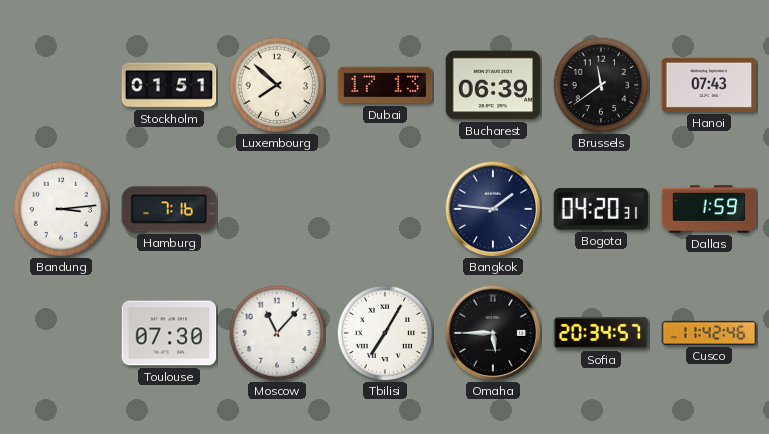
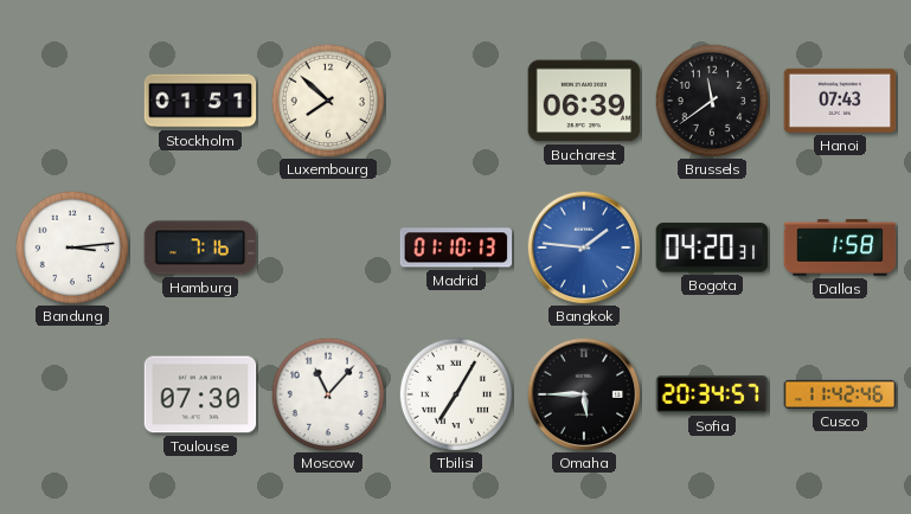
Dubai: 17:13 -> none
Madrid: none -> 01:10
Bangkok dial: navy -> blue
Dallas: 1:59 -> 1:58
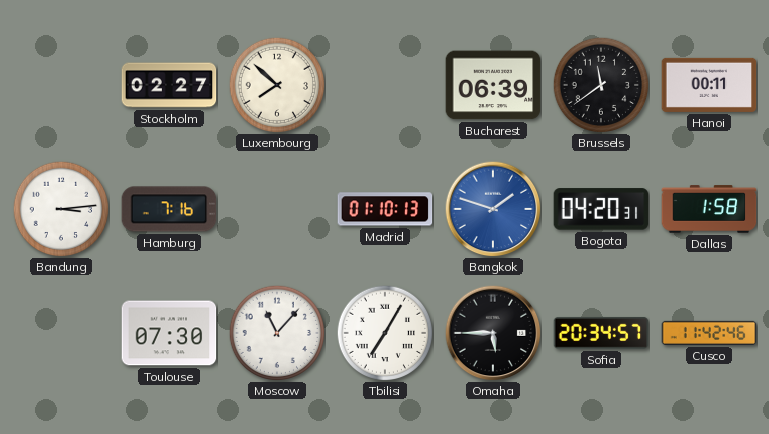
Stockholm: 01:51 -> 02:27
Hanoi: 07:43 -> 00:11
Bangkok: 1:46 -> 1:48
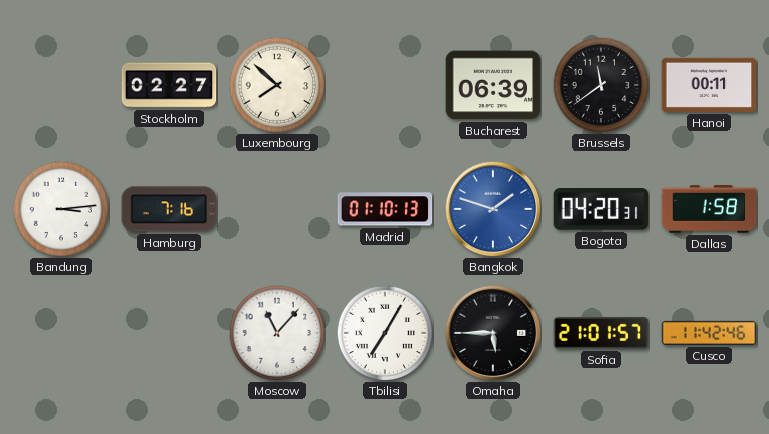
Toulouse: 07:30 -> none
Sofia: 20:34 -> 21:01
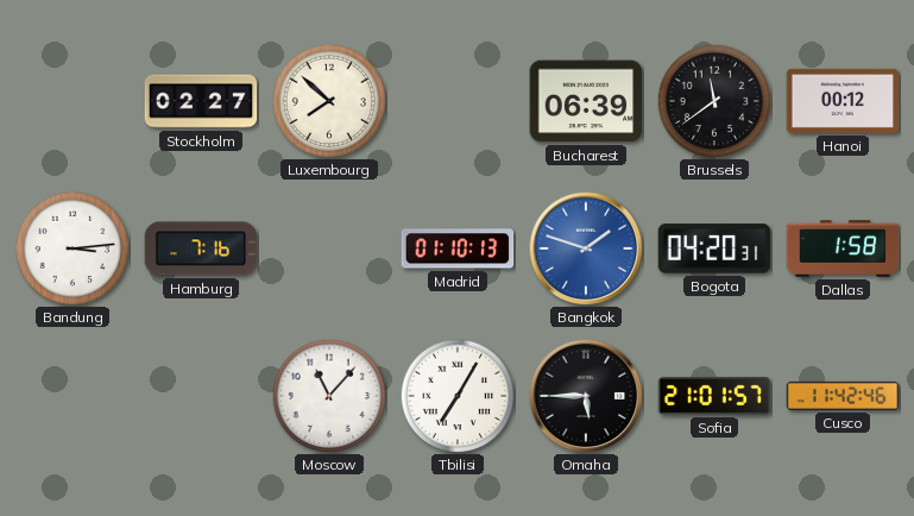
Hanoi: 00:11 -> 00:12
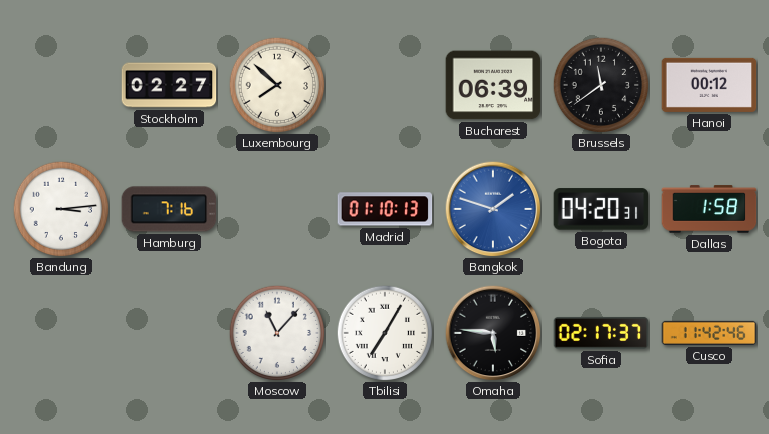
Omaha: 5:45 -> 5:46
Sofia: 21:01 -> 02:17
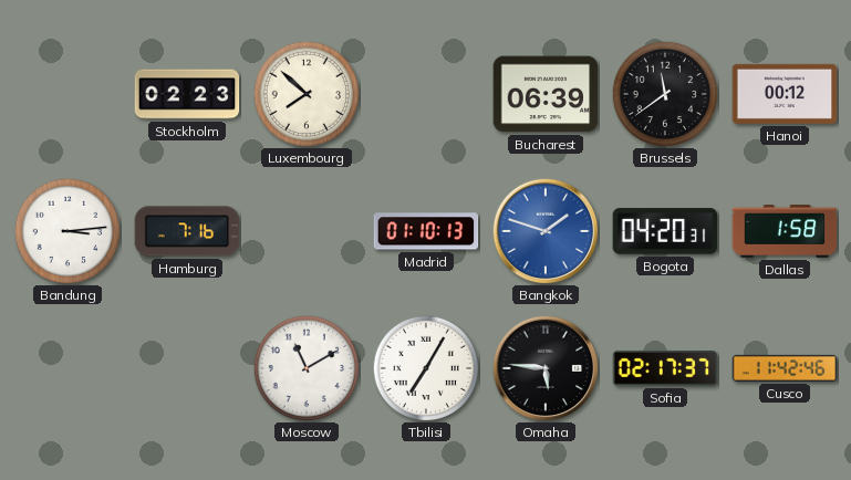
Stockholm: 02:27 -> 02:23
Moscow: 11:07 -> 11:10
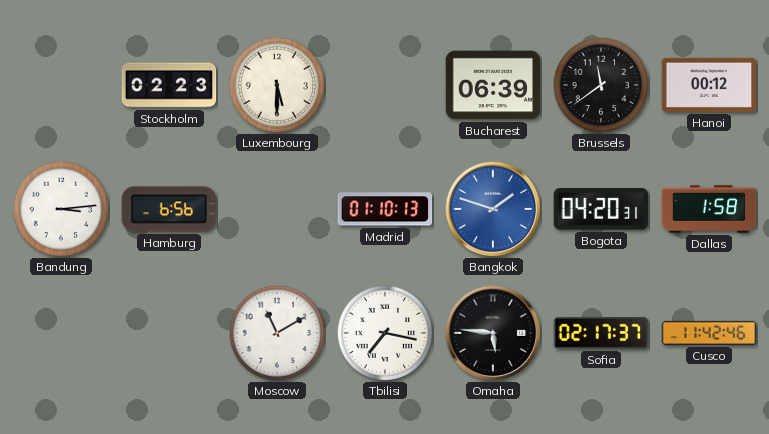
Luxembourg: 7:52 -> 5:30
Hamburg: 7:16 -> 6:56
Tbilisi: 7:05 -> 7:17
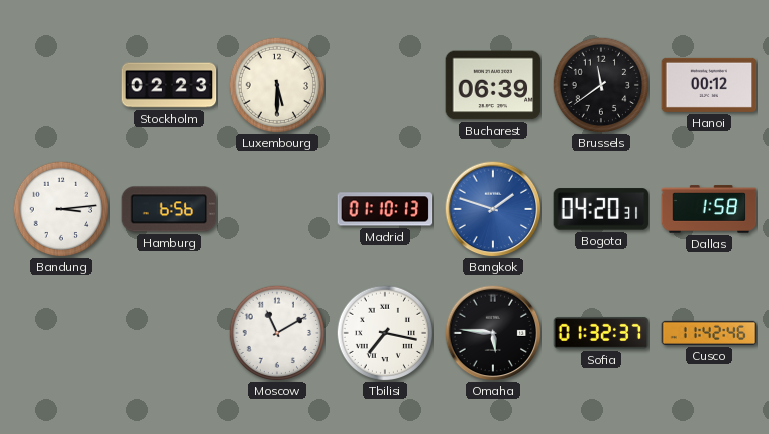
Sofia: 02:17 -> 01:32
